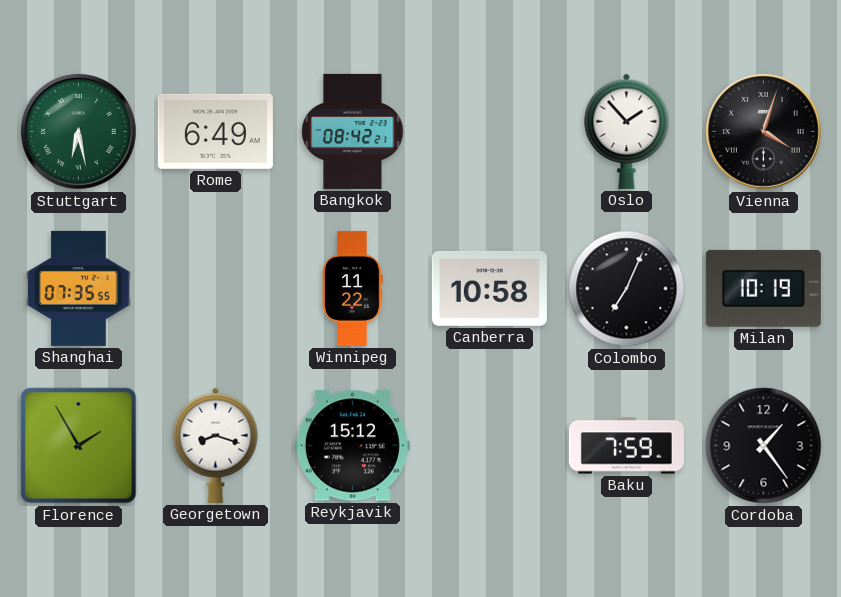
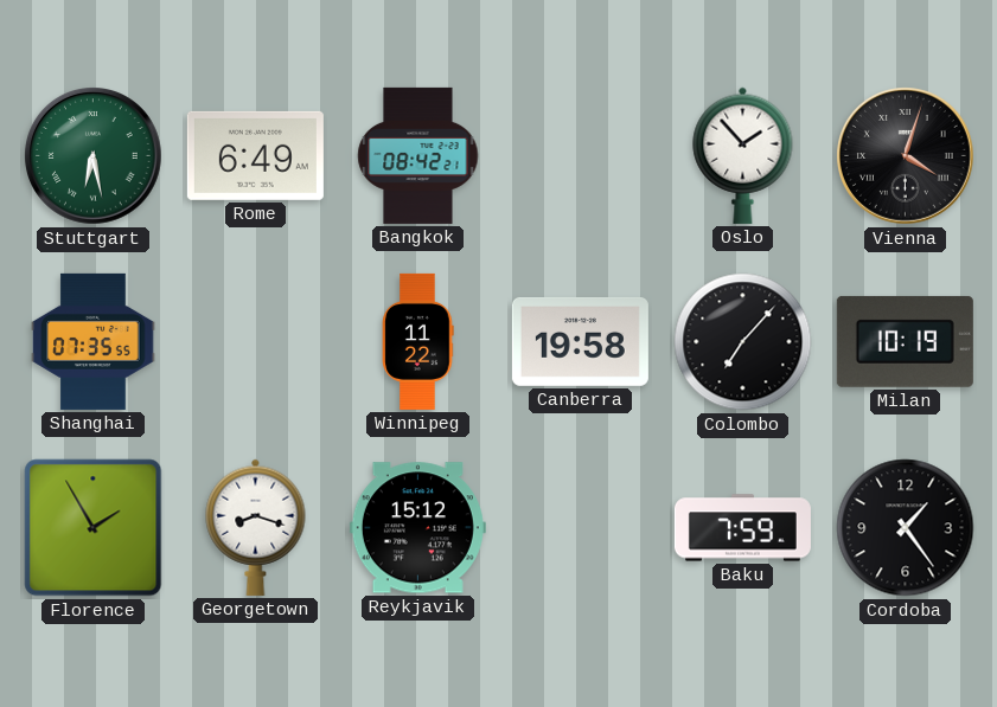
Canberra: 10:58 -> 19:58
Colombo: 7:04 -> 7:07
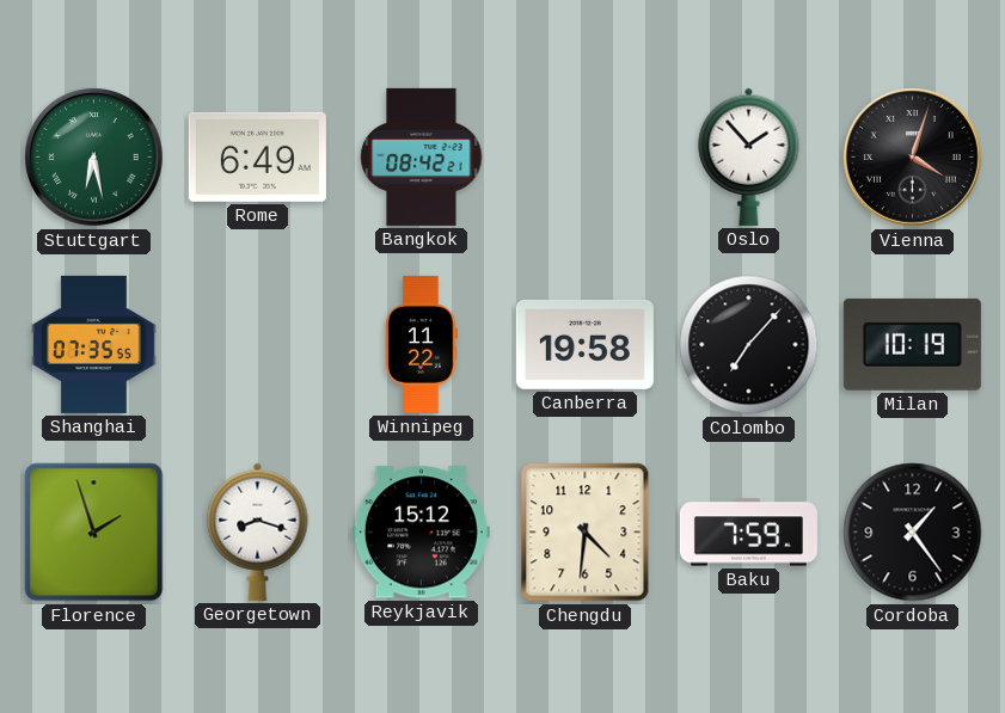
Florence: 1:55 -> 1:57
Chengdu: none -> 4:31
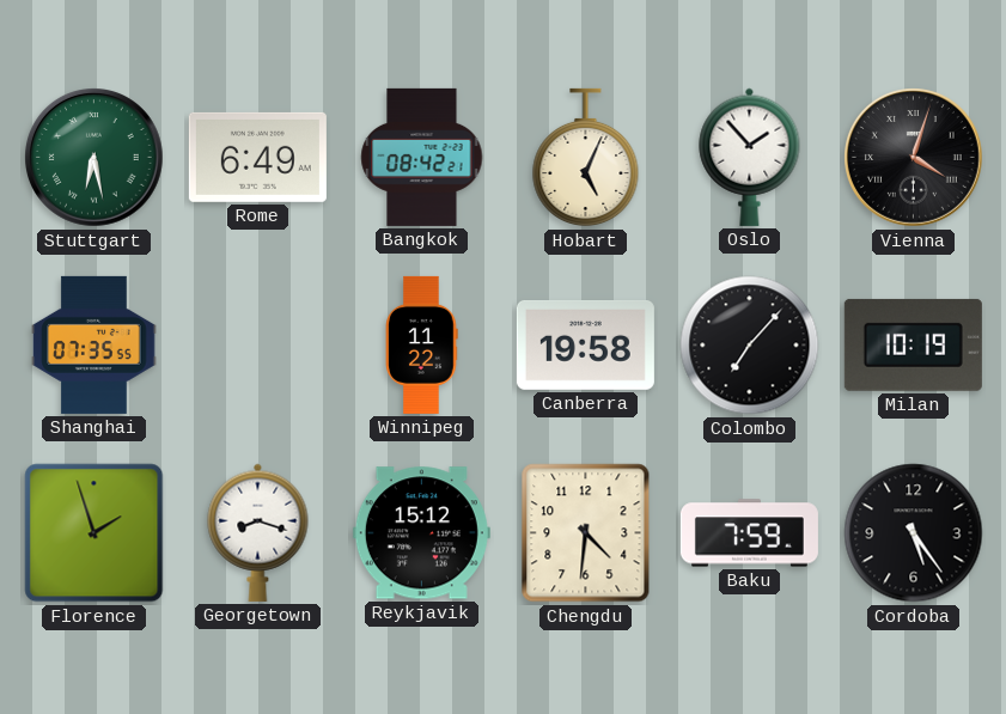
Hobart: none -> 5:04
Cordoba: 1:24 -> 5:24
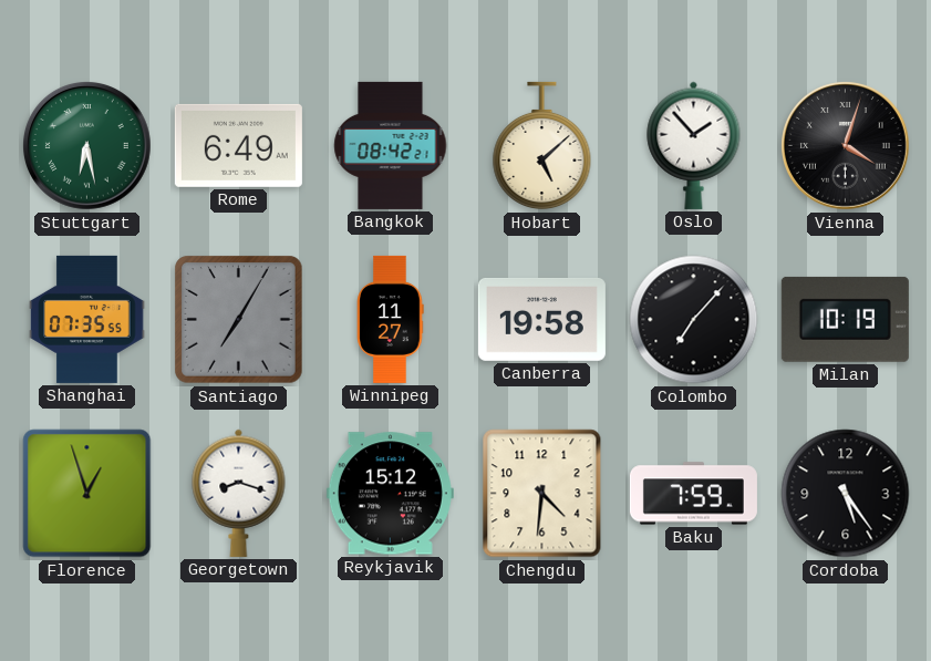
Hobart: 5:04 -> 5:08
Santiago: none -> 7:05
Winnipeg: 11:22 -> 11:27
Florence: 1:57 -> 12:57
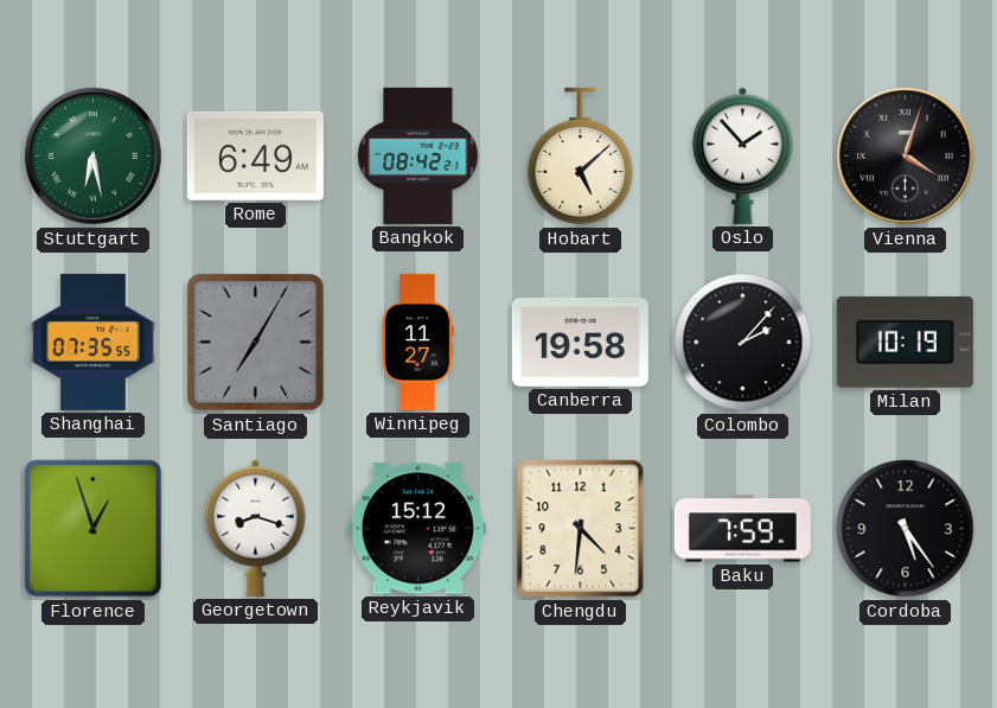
Colombo: 7:07 -> 2:07
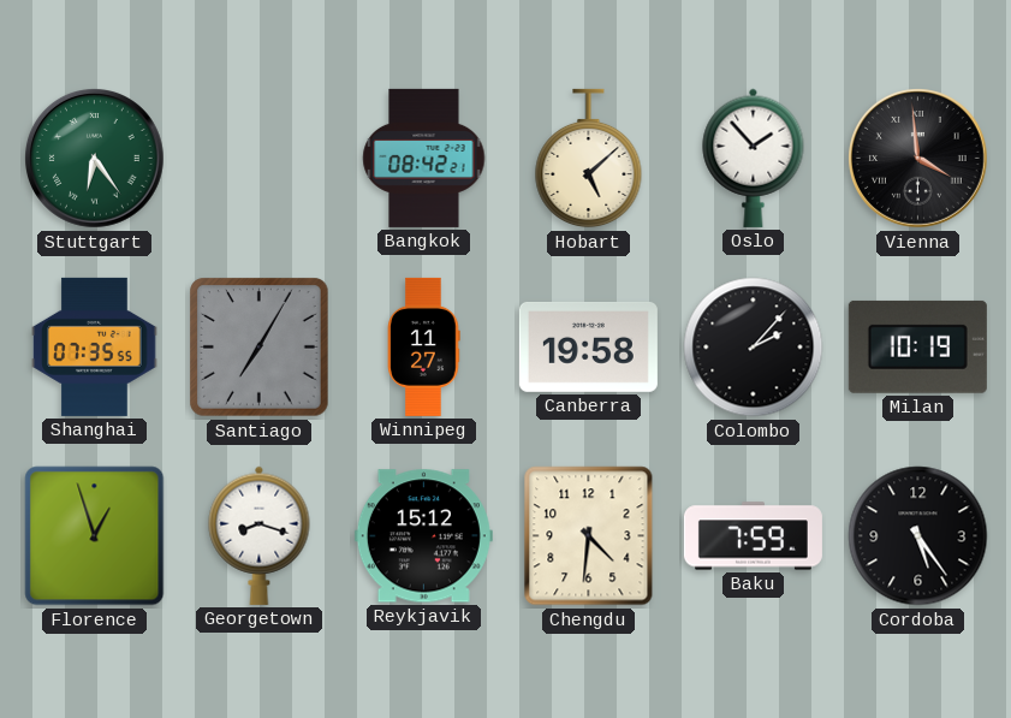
Stuttgart: 6:28 -> 6:24
Rome: 6:49 -> none
Vienna: 4:03 -> 3:59
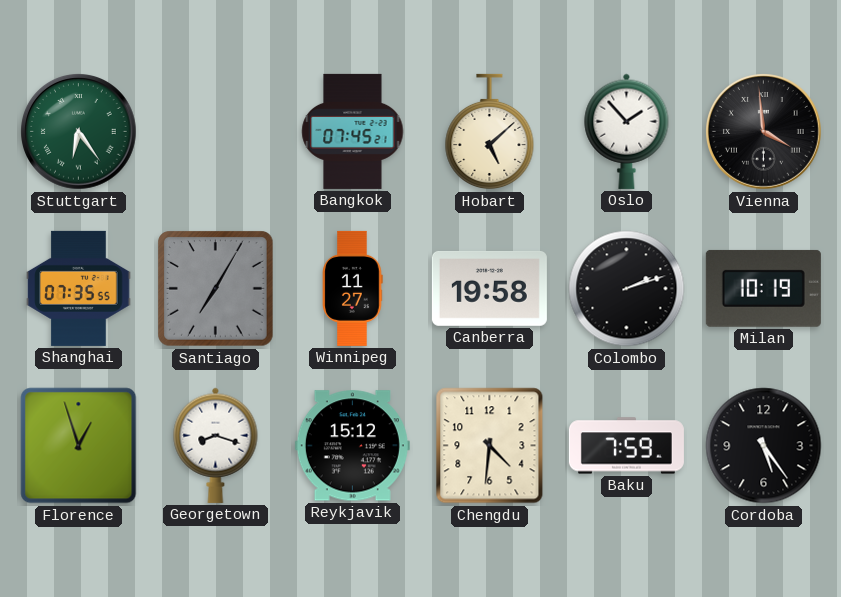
Bangkok: 08:42 -> 07:45
Colombo: 2:07 -> 2:12
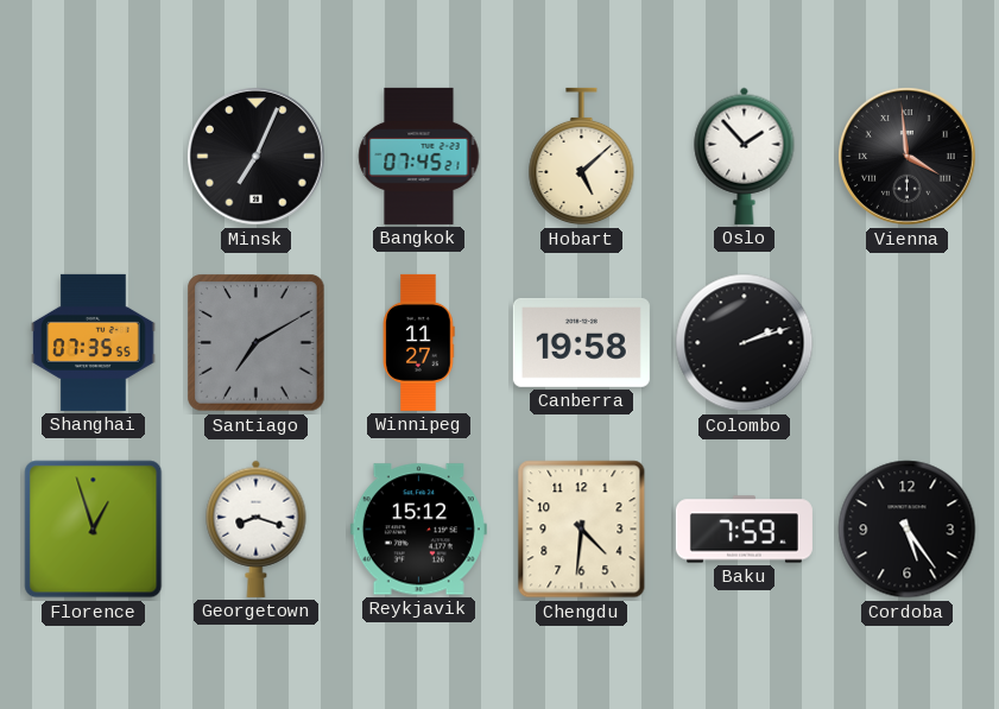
Stuttgart: 6:24 -> none
Minsk: none -> 7:04
Santiago: 7:05 -> 7:10
Milan: 10:19 -> none
